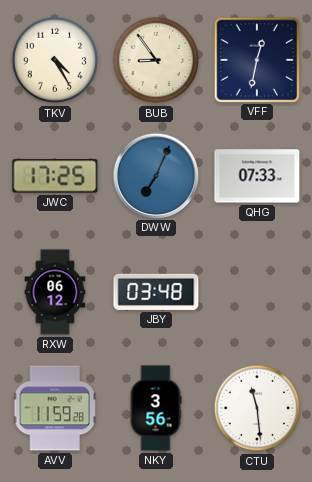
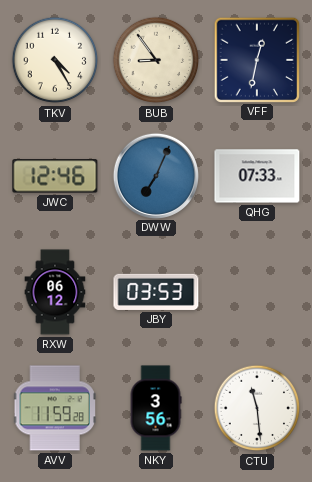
JWC: 17:25 -> 12:46
JBY: 03:48 -> 03:53
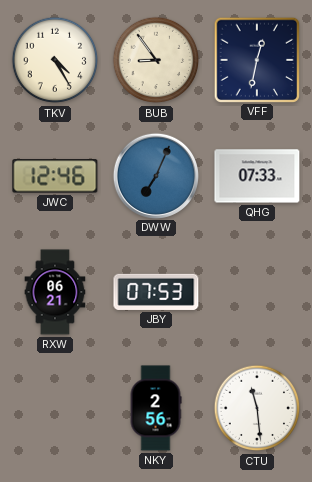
RXW: 06:12 -> 06:21
JBY: 03:53 -> 07:53
AVV: 11:59 -> none
NKY: 3:56 -> 2:56
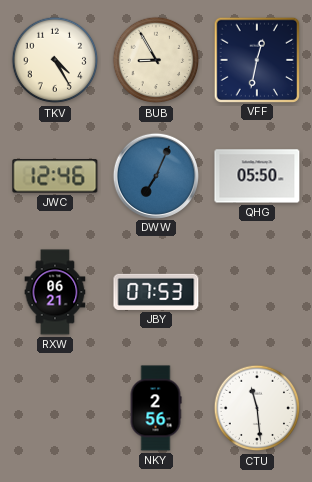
BUB: 8:54 -> 8:55
QHG: 07:33 -> 05:50
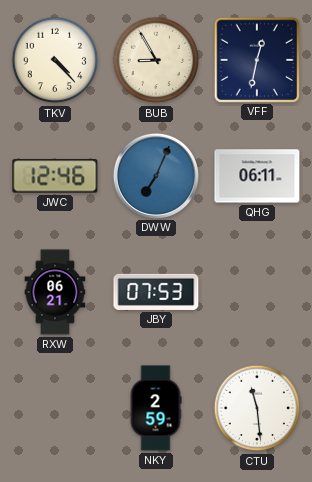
TKV: 4:25 -> 4:23
QHG: 05:50 -> 06:11
NKY: 2:56 -> 2:59
